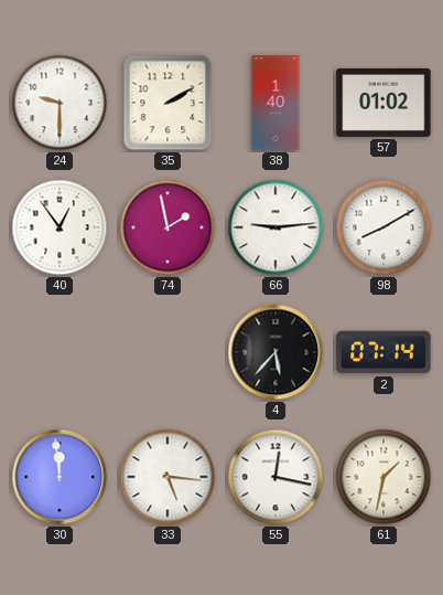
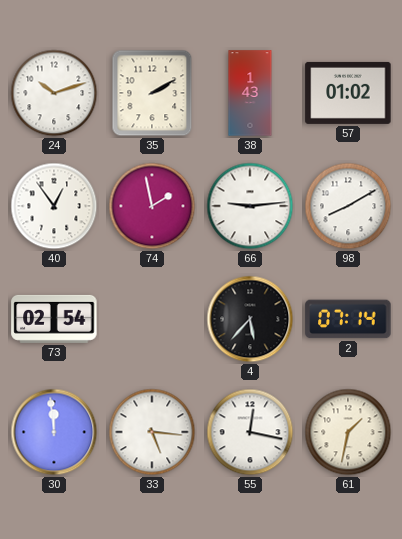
24: 9:30 -> 10:12
38: 1:40 -> 1:43
73: none -> 02:54
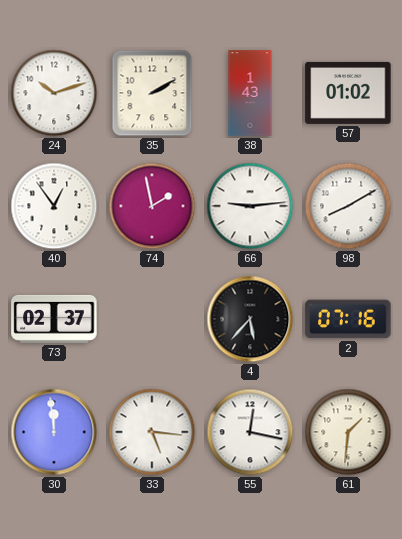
73: 02:54 -> 02:37
2: 07:14 -> 07:16
61: 1:32 -> 1:31
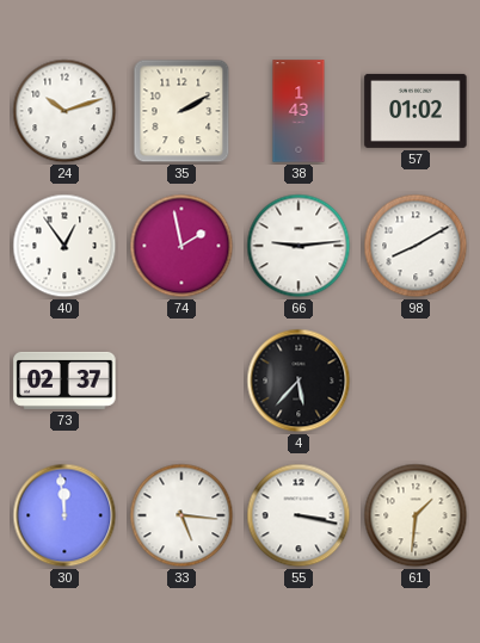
2: 07:16 -> none
55: 12:17 -> 3:17
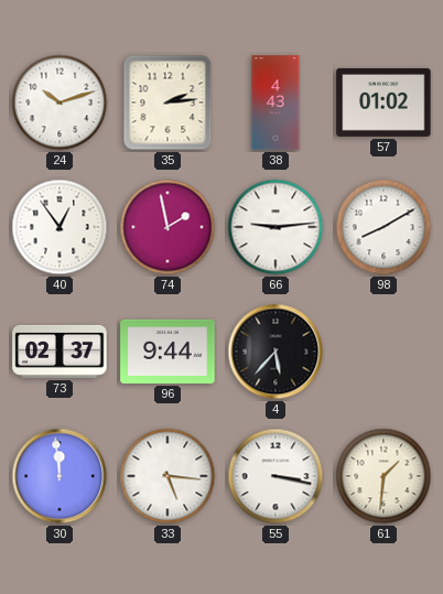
35: 2:10 -> 2:14
38: 1:43 -> 4:43
96: none -> 9:44
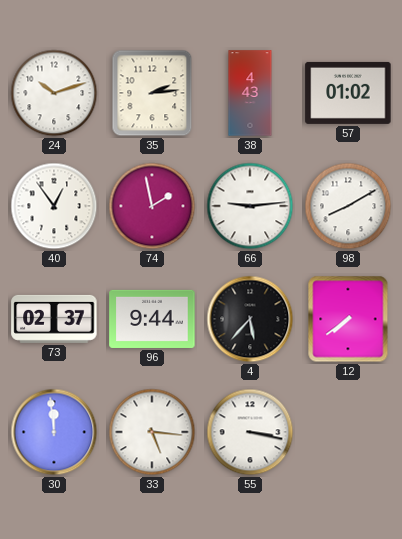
12: none -> 7:39
61: 1:31 -> none
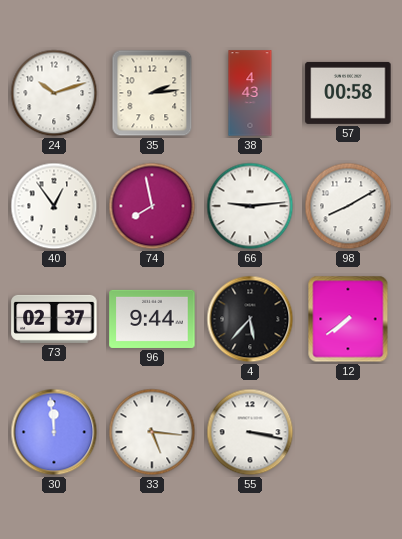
57: 01:02 -> 00:58
74: 1:58 -> 7:58
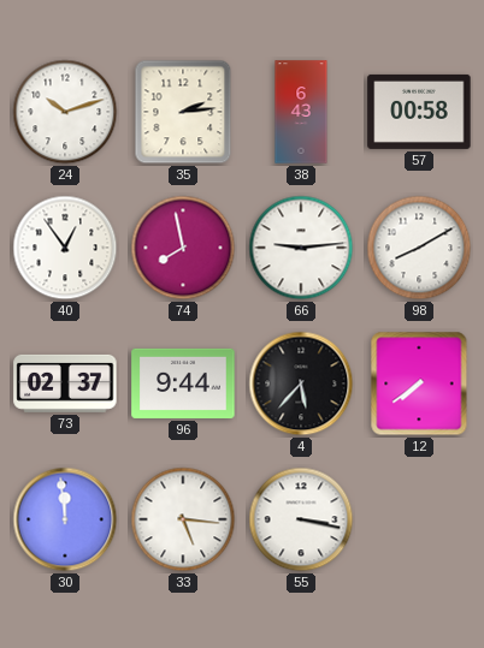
38: 4:43 -> 6:43
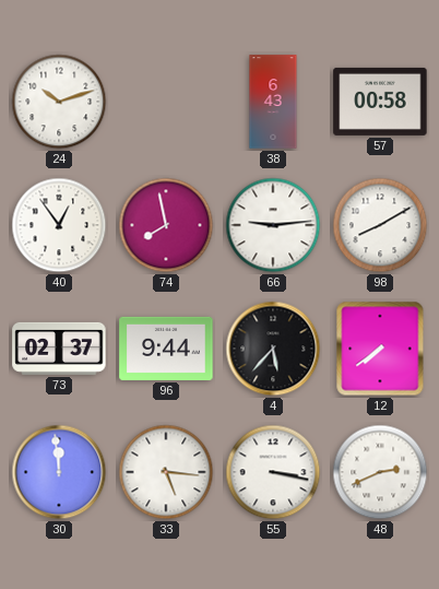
35: 2:14 -> none
48: none -> 2:41
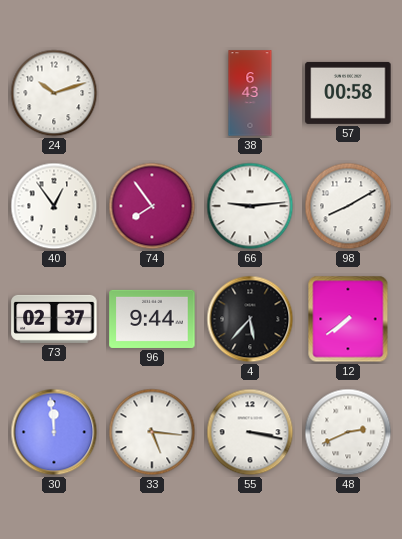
74: 7:58 -> 7:54
